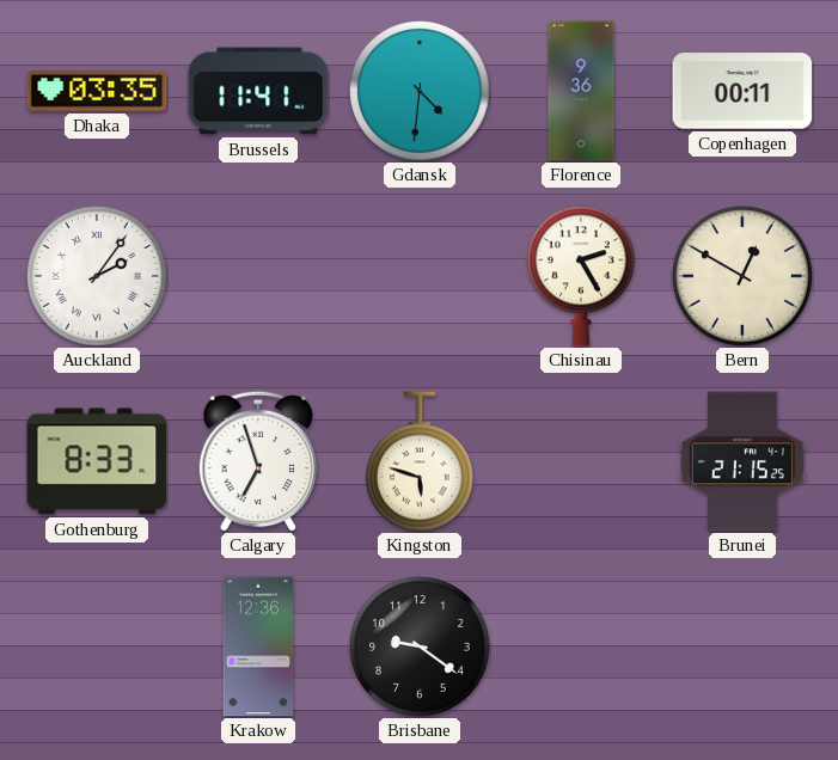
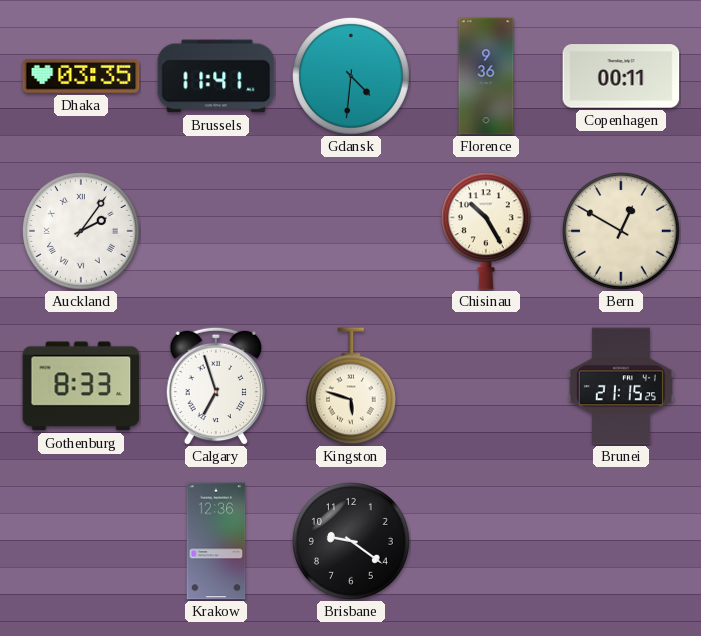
Chisinau: 2:25 -> 10:25
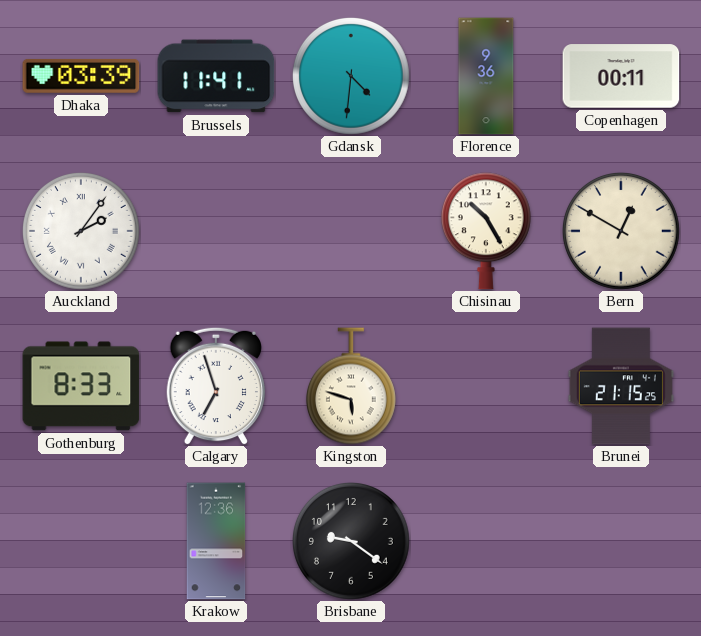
Dhaka: 03:35 -> 03:39
